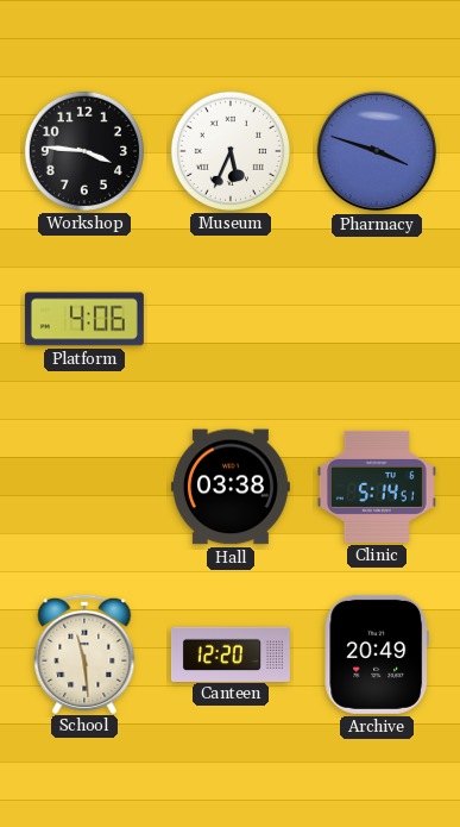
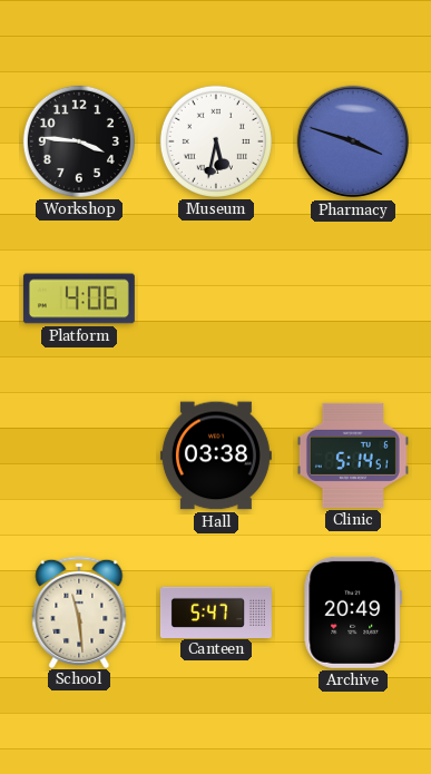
Museum: 5:34 -> 5:32
Canteen: 12:20 -> 5:47
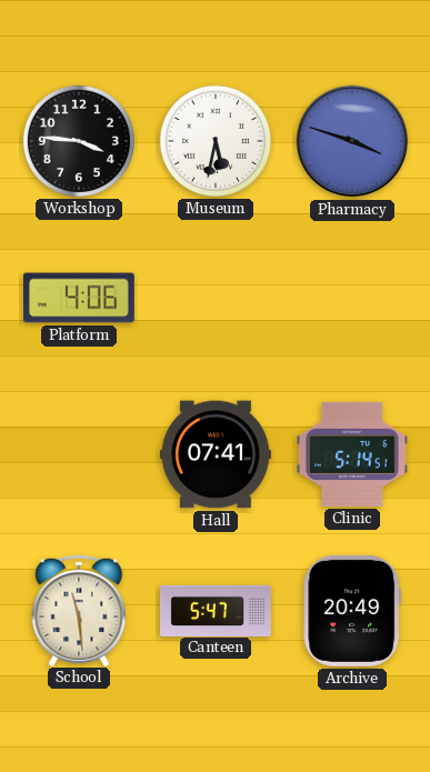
Hall: 03:38 -> 07:41
